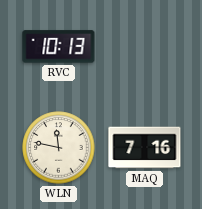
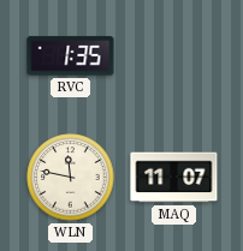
RVC: 10:13 -> 1:35
MAQ: 7:16 -> 11:07
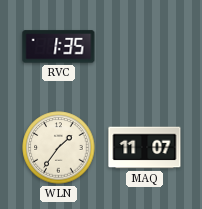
WLN: 11:47 -> 1:36
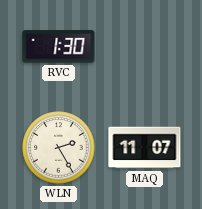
RVC: 1:35 -> 1:30
WLN: 1:36 -> 2:25
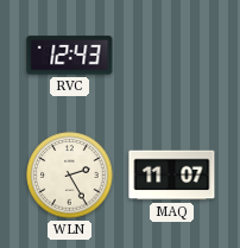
RVC: 1:30 -> 12:43
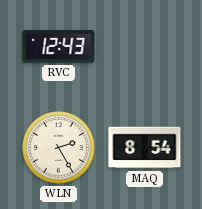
MAQ: 11:07 -> 8:54
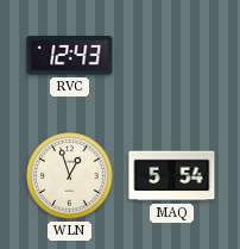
WLN: 2:25 -> 12:57
MAQ: 8:54 -> 5:54
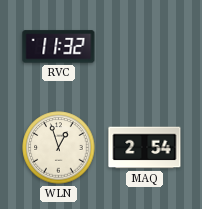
RVC: 12:43 -> 11:32
MAQ: 5:54 -> 2:54
